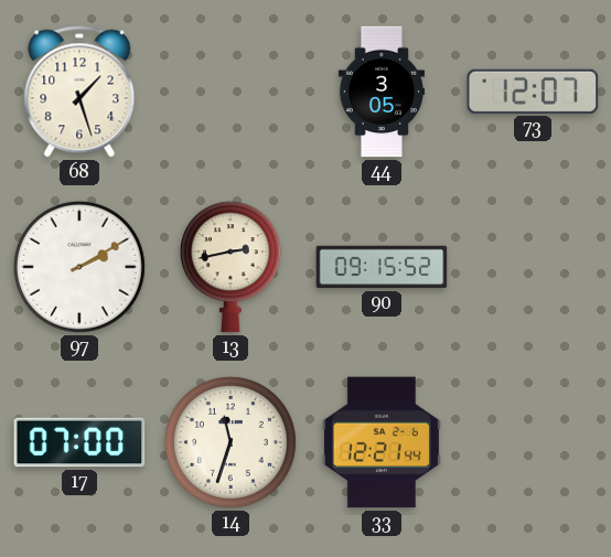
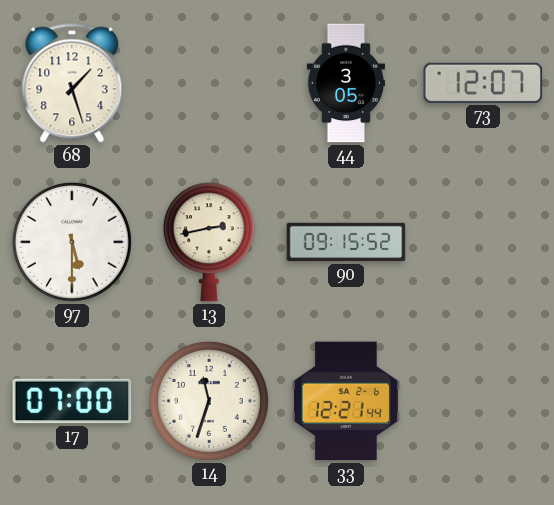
97: 2:10 -> 5:30
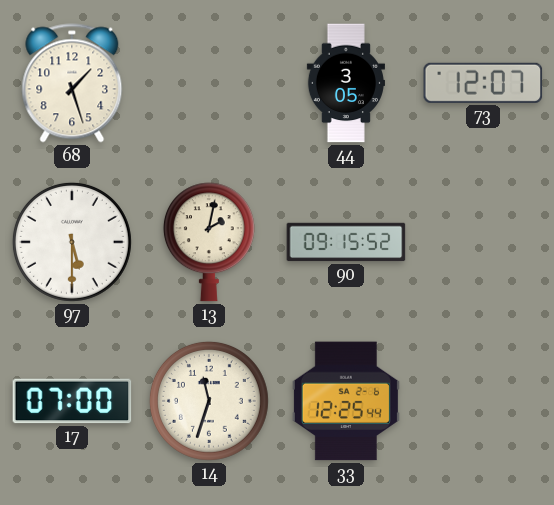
13: 2:43 -> 2:02
33: 12:21 -> 12:25
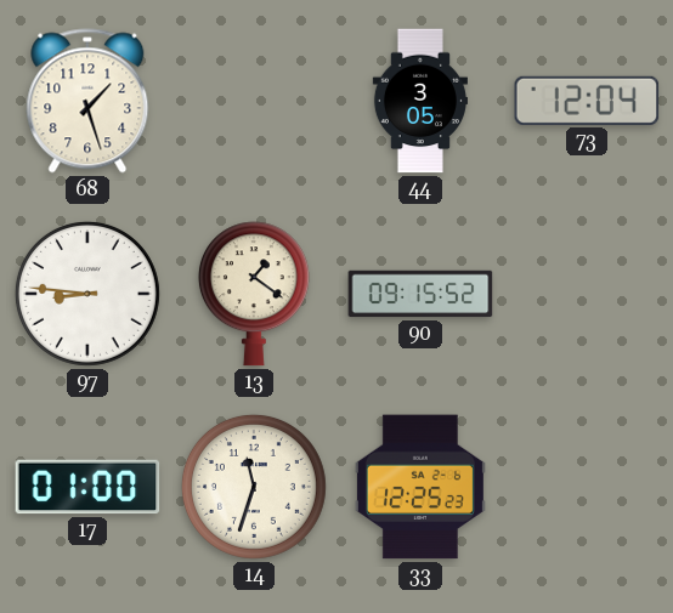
73: 12:07 -> 12:04
97: 5:30 -> 8:46
13: 2:02 -> 1:21
17: 07:00 -> 01:00
33: 12:25:44 -> 12:25:23
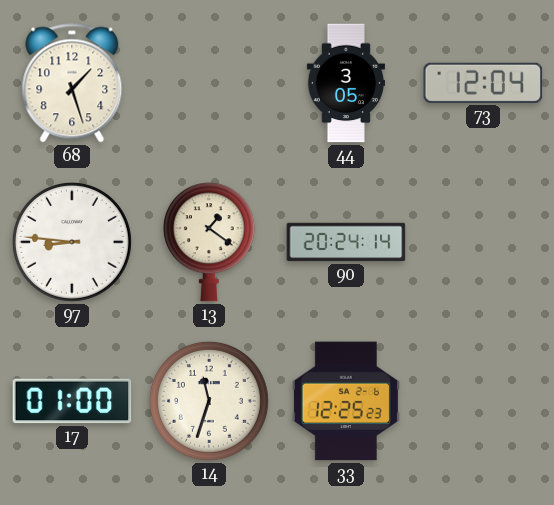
90: 09:15 -> 20:24
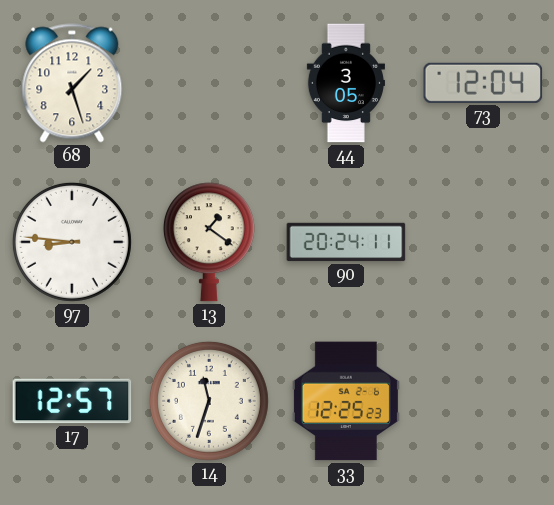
90: 20:24:14 -> 20:24:11
17: 01:00 -> 12:57
